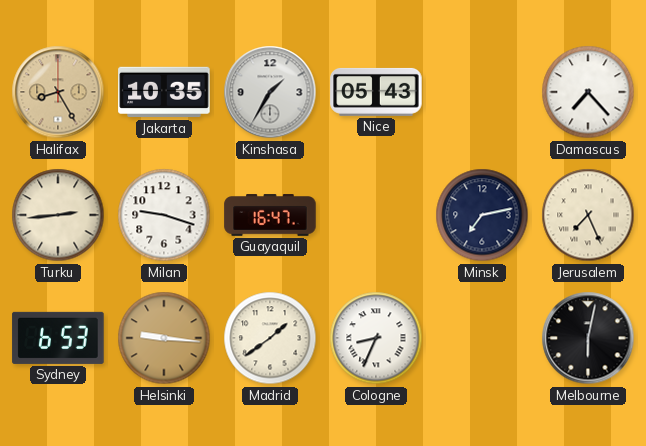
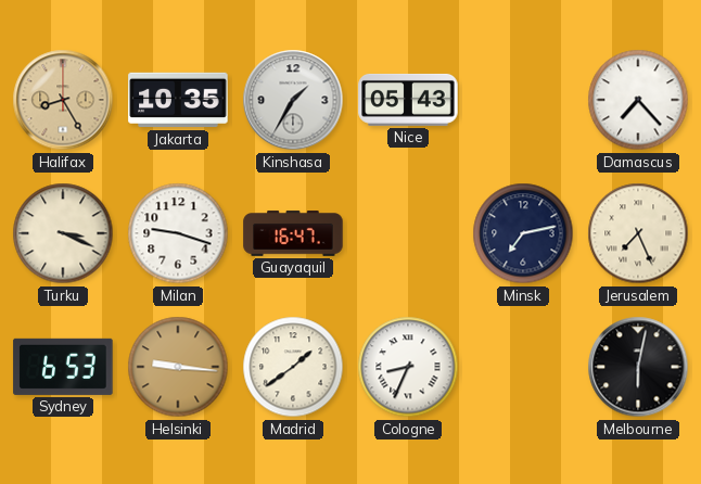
Turku: 2:44 -> 3:19
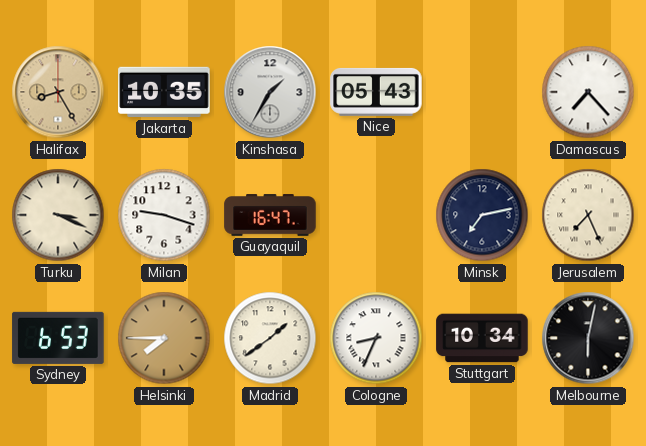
Helsinki: 9:16 -> 7:45
Stuttgart: none -> 10:34
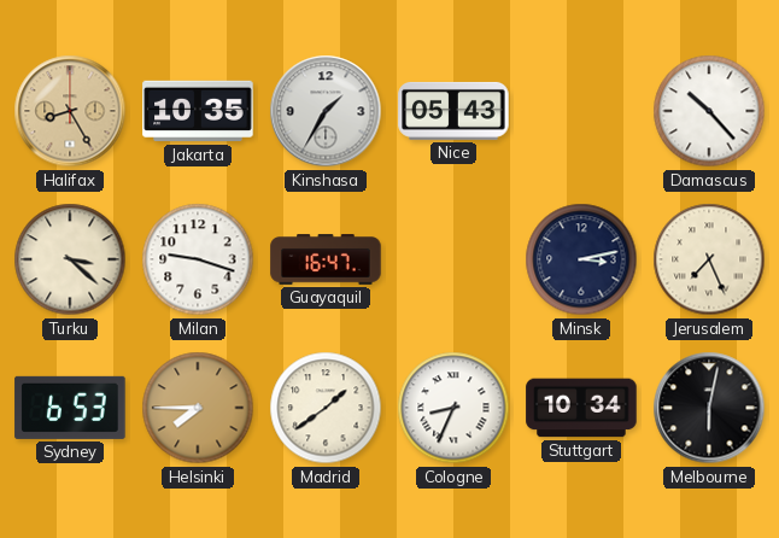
Damascus: 7:23 -> 10:23
Turku: 3:19 -> 3:22
Minsk: 7:13 -> 3:13
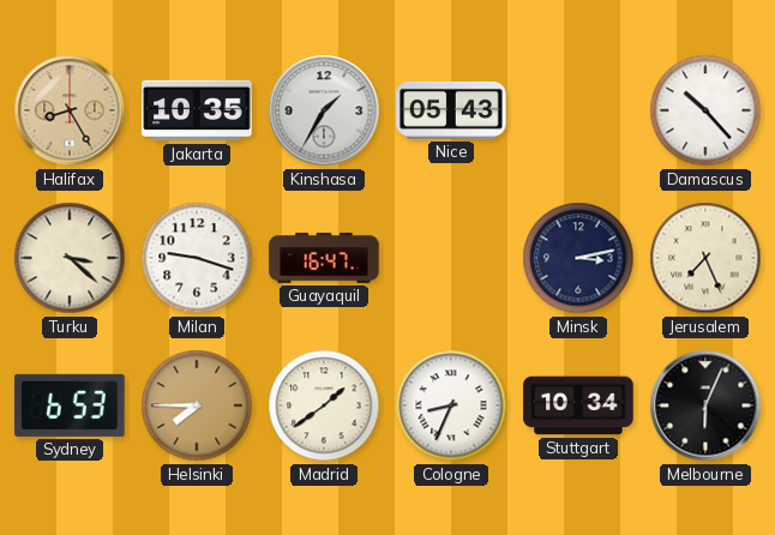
Melbourne: 6:02 -> 6:04
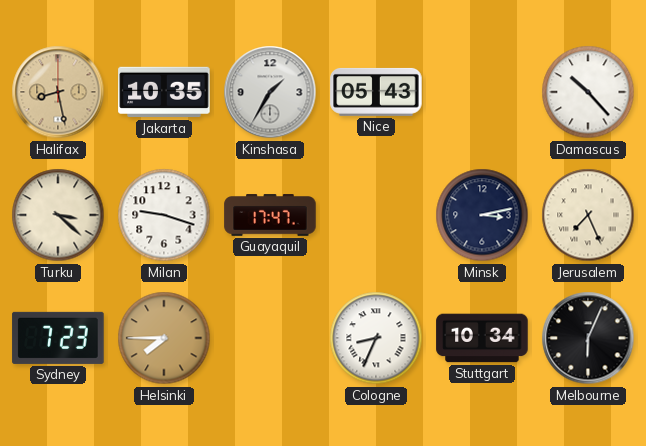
Halifax: 8:25 -> 8:28
Guayaquil: 16:47 -> 17:47
Sydney: 6:53 -> 7:23
Madrid: 1:39 -> none
